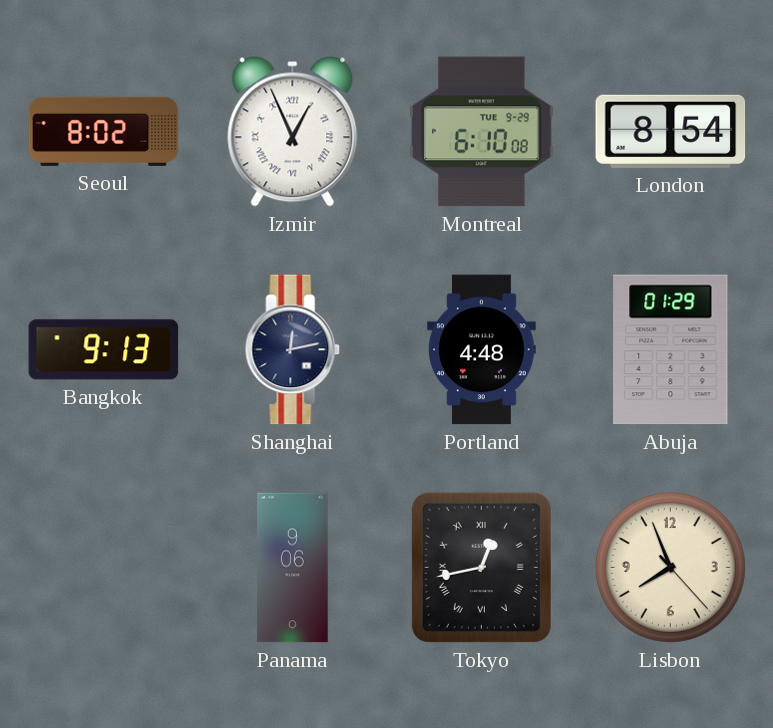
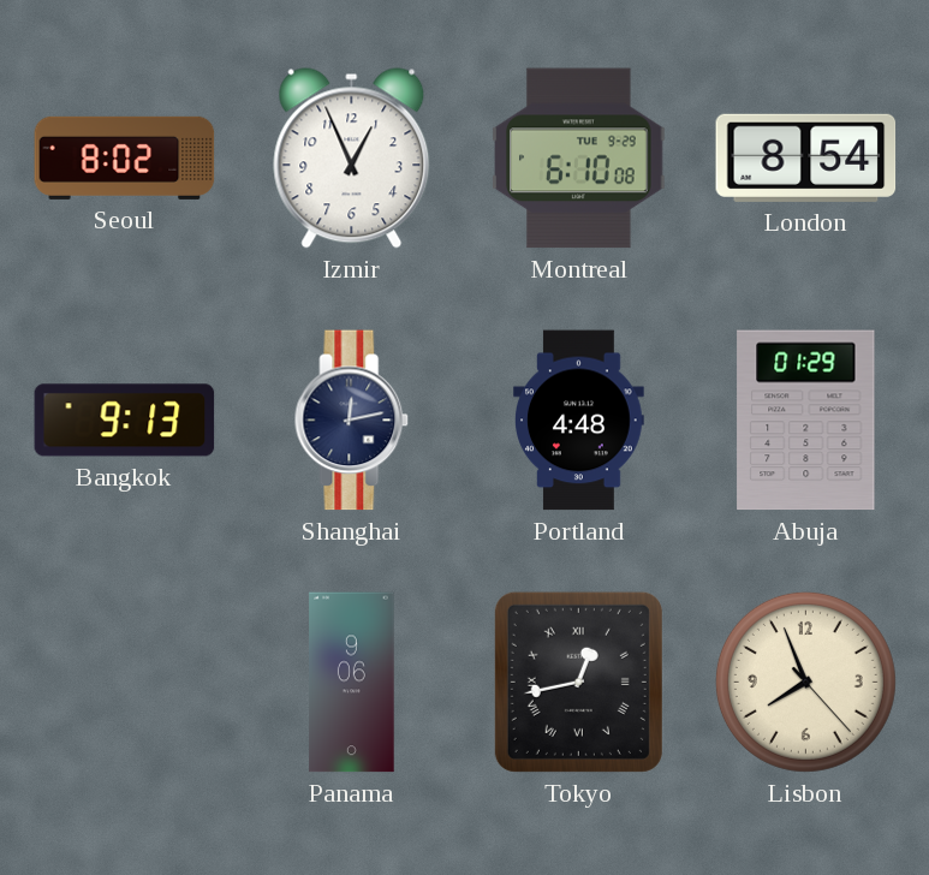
Izmir numerals: Roman -> Arabic
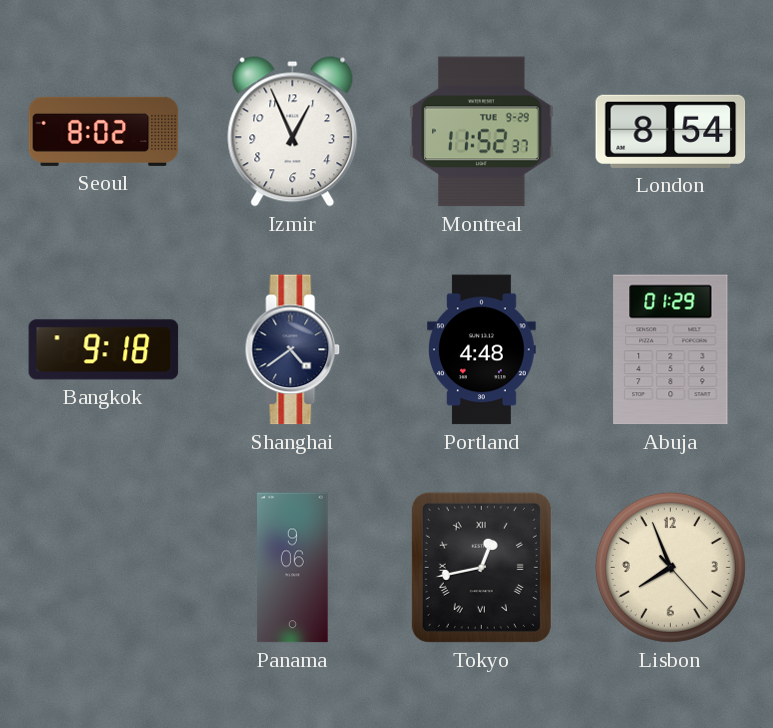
Montreal: 6:10 -> 11:52
Bangkok: 9:13 -> 9:18
Shanghai: 12:13 -> 4:39
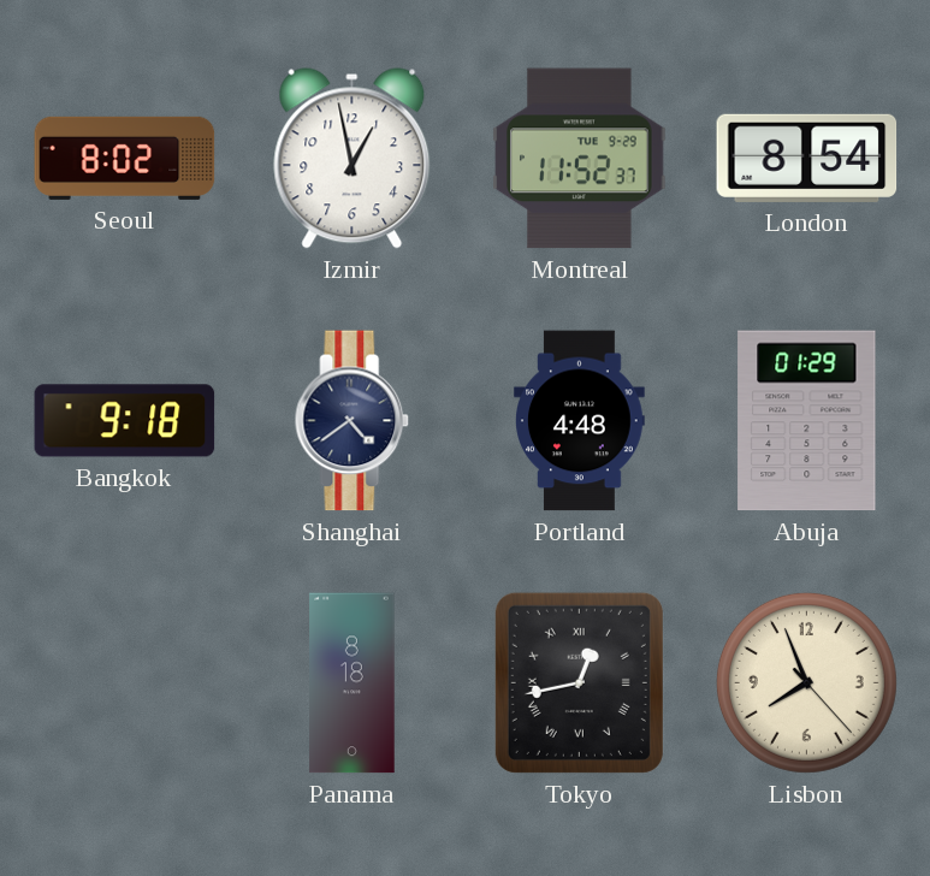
Izmir: 12:56 -> 12:58
Panama: 9:06 -> 8:18
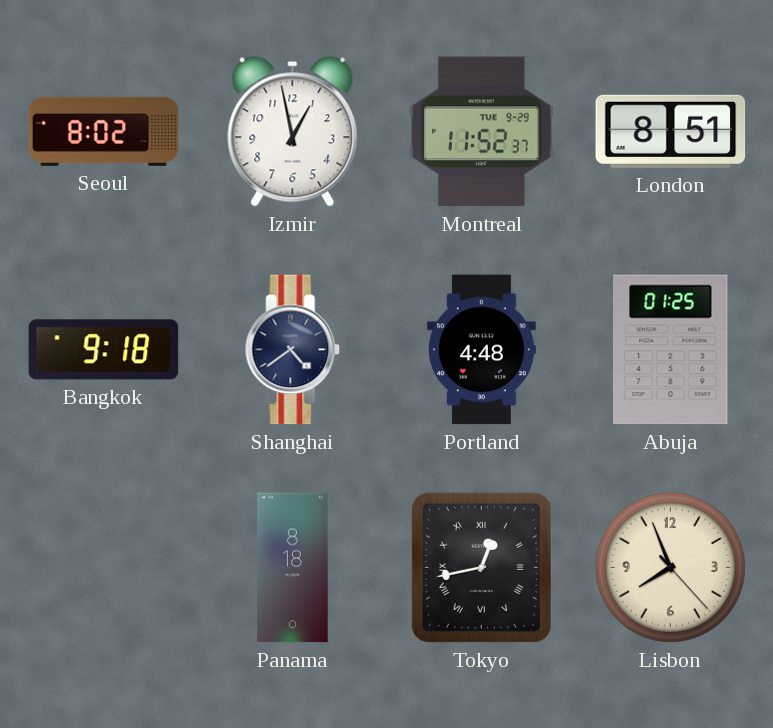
London: 8:54 -> 8:51
Abuja: 01:29 -> 01:25
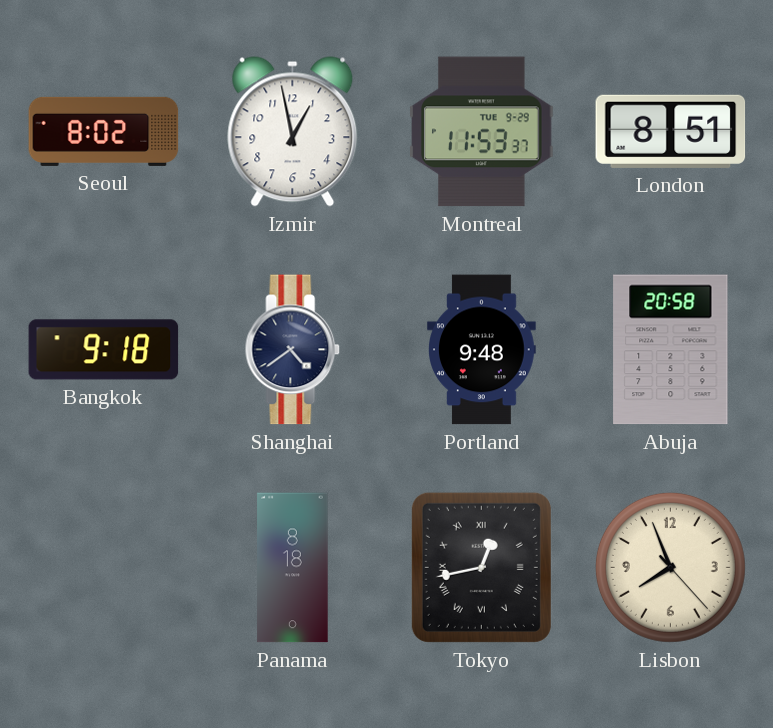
Montreal: 11:52 -> 11:53
Portland: 4:48 -> 9:48
Abuja: 01:25 -> 20:58
